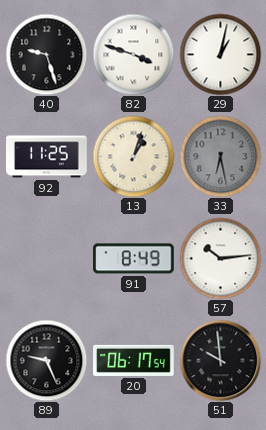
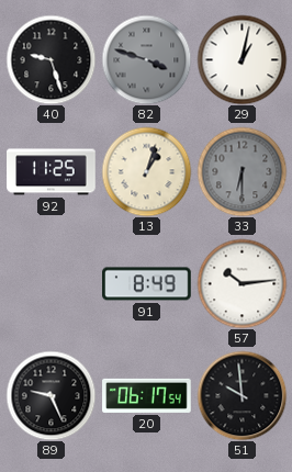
82 dial: white -> grey
33: 6:28 -> 6:30
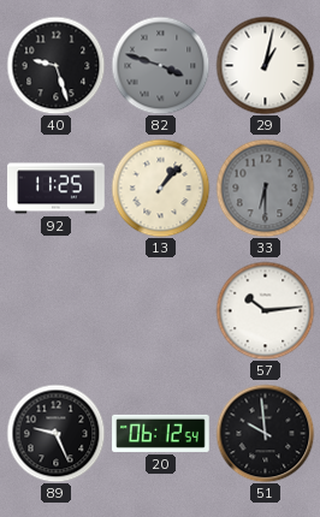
13: 1:03 -> 1:07
91: 8:49 -> none
20: 06:17 -> 06:12
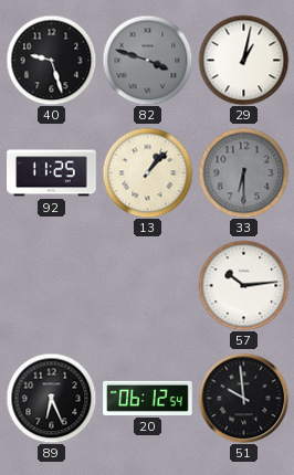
89: 9:26 -> 6:26
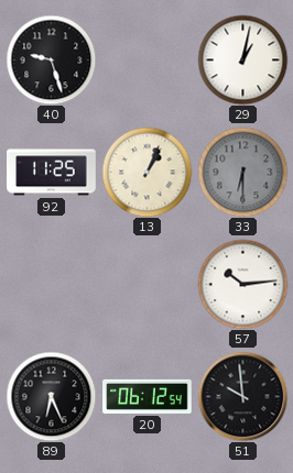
82: 3:48 -> none
13: 1:07 -> 1:04
